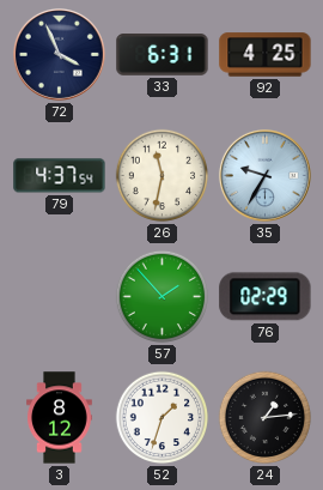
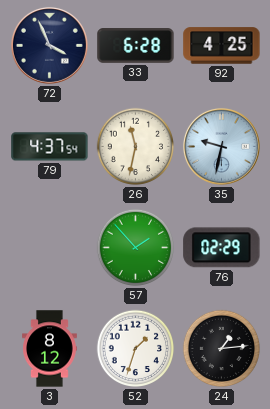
33: 6:31 -> 6:28
35: 9:35 -> 9:32
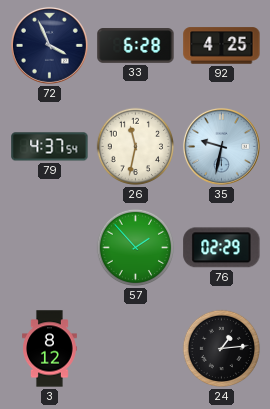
52: 1:33 -> none
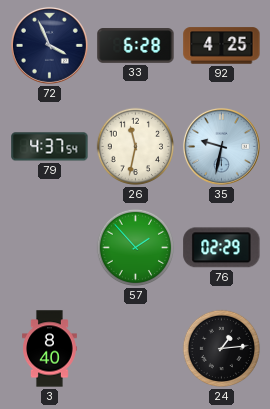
3: 8:12 -> 8:40
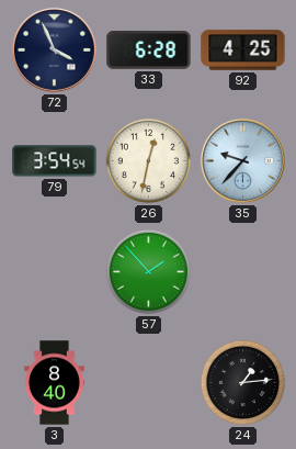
79: 4:37 -> 3:54
26: 11:32 -> 12:32
35: 9:32 -> 9:37
76: 02:29 -> none
